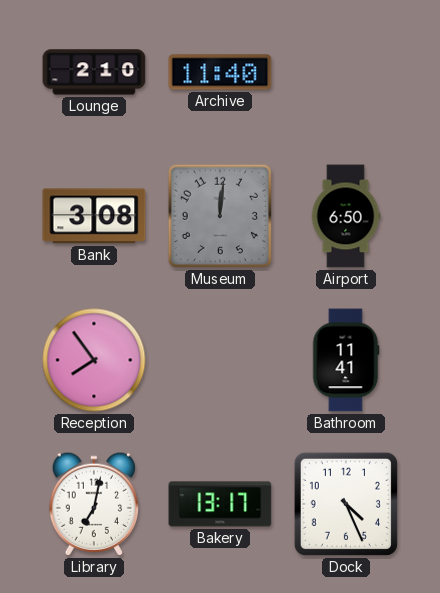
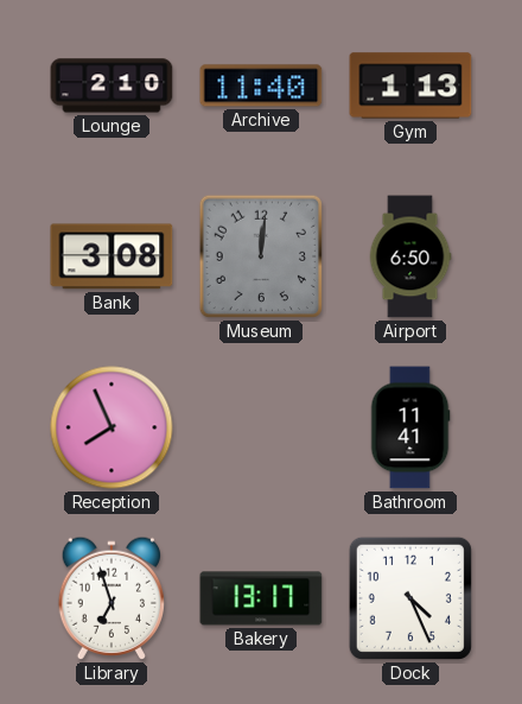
Gym: none -> 1:13
Reception: 7:54 -> 7:56
Library: 7:02 -> 6:57
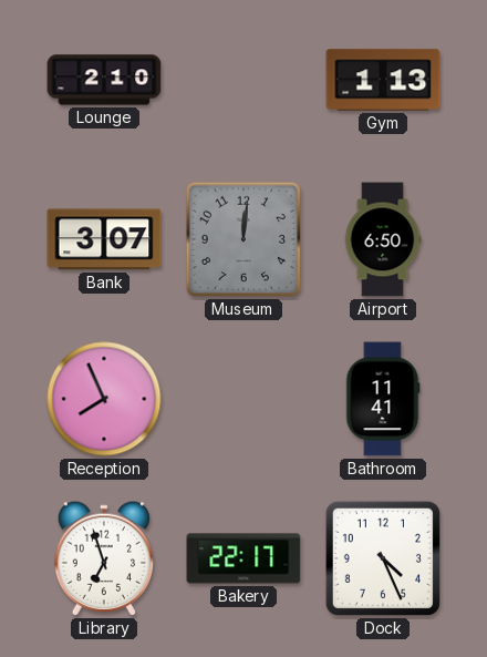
Archive: 11:40 -> none
Bank: 3:08 -> 3:07
Bakery: 13:17 -> 22:17
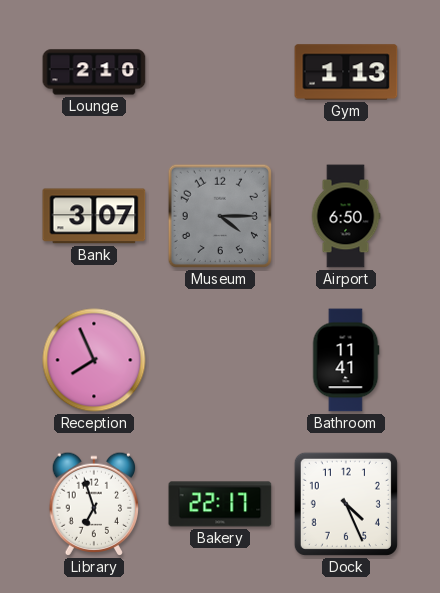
Museum: 12:01 -> 4:15
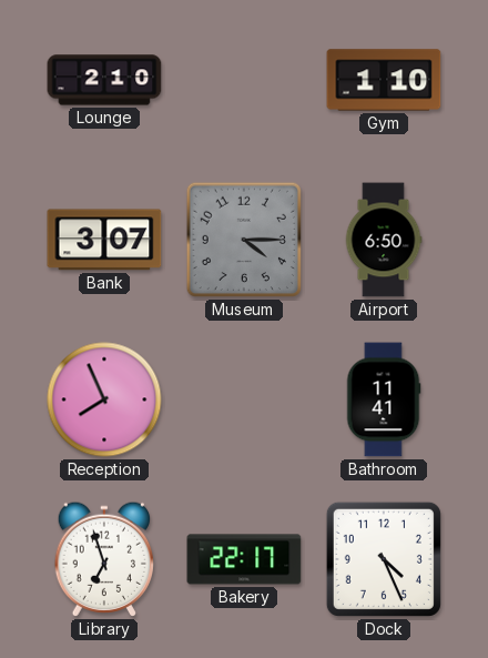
Gym: 1:13 -> 1:10
